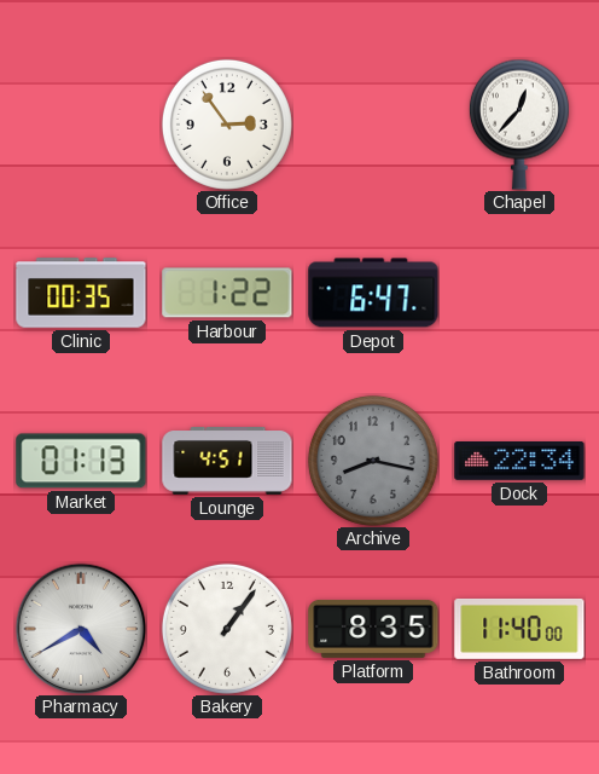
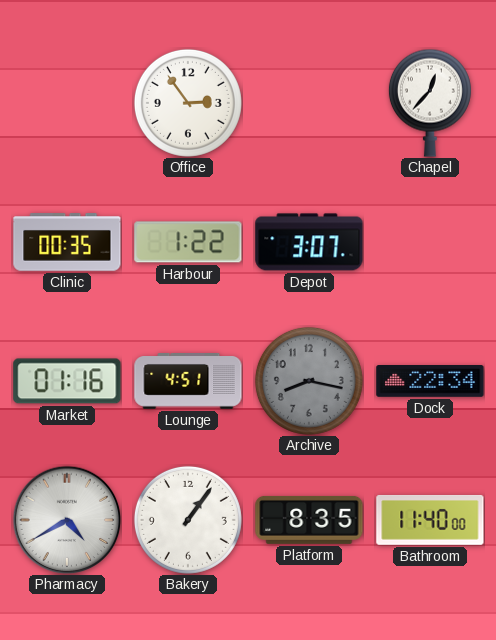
Depot: 6:47 -> 3:07
Market: 01:13 -> 01:16
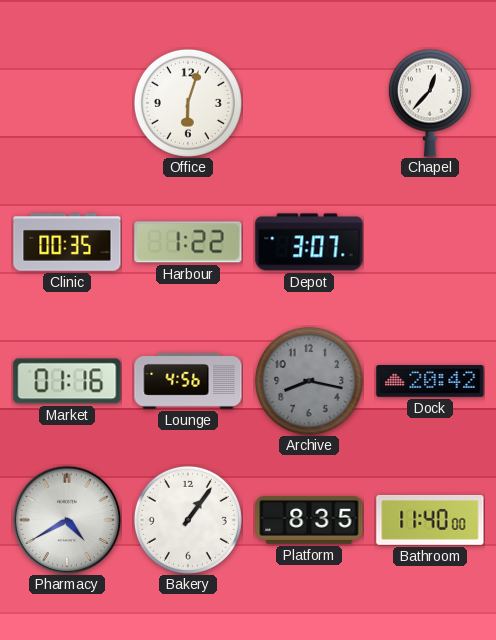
Office: 2:54 -> 6:03
Lounge: 4:51 -> 4:56
Dock: 22:34 -> 20:42
